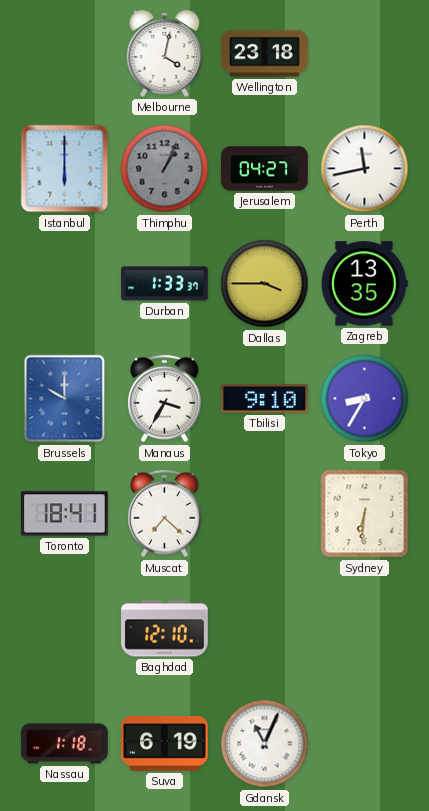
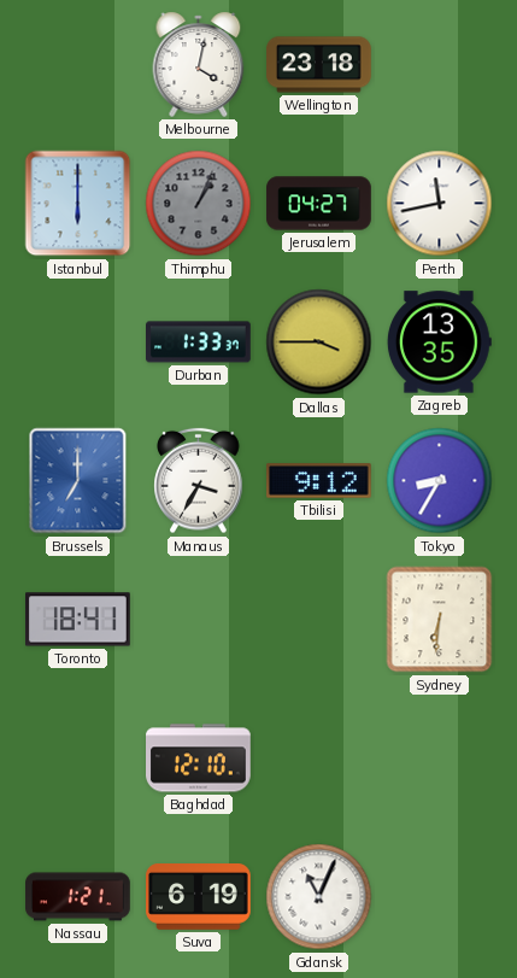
Brussels: 10:00 -> 7:00
Tbilisi: 9:10 -> 9:12
Muscat: 7:22 -> none
Nassau: 1:18 -> 1:21
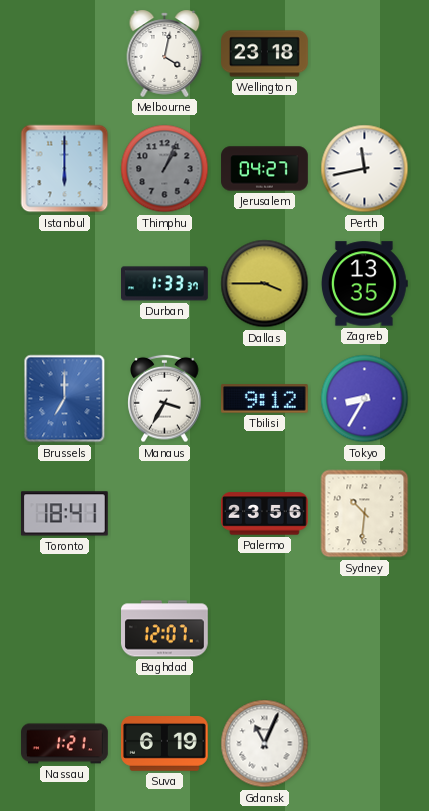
Palermo: none -> 23:56
Sydney: 6:31 -> 10:31
Baghdad: 12:10 -> 12:07
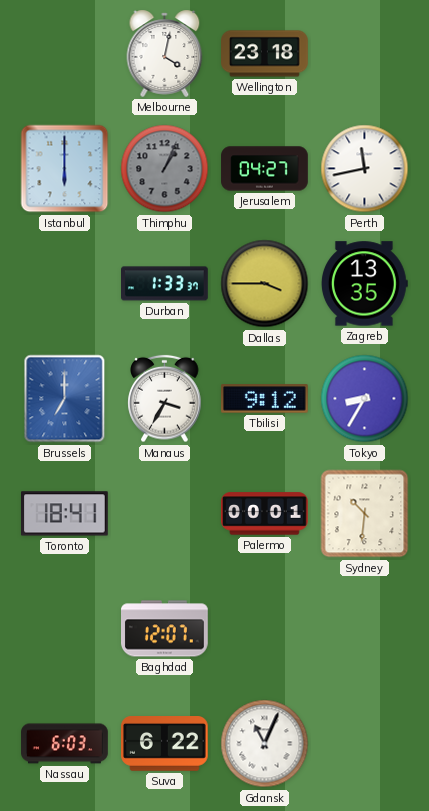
Palermo: 23:56 -> 00:01
Nassau: 1:21 -> 6:03
Suva: 6:19 -> 6:22
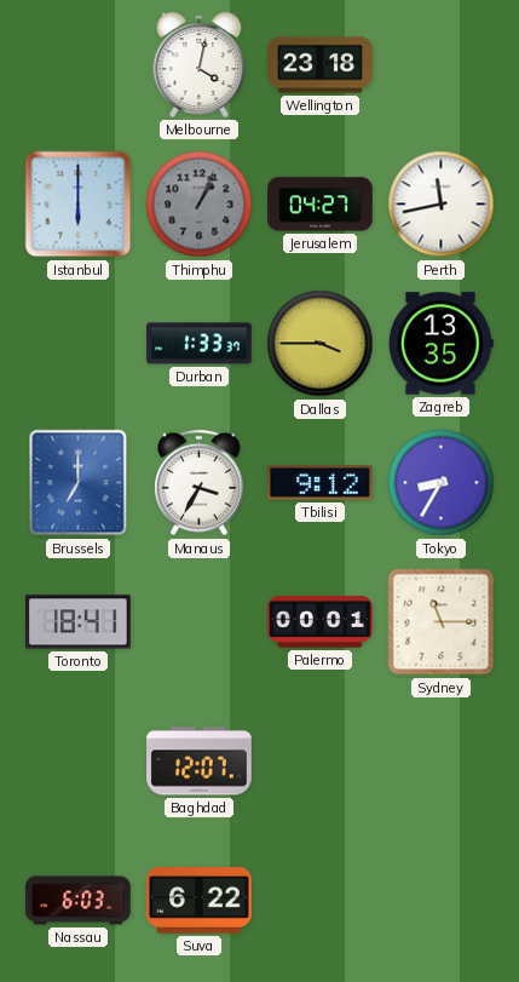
Sydney: 10:31 -> 11:15
Gdansk: 11:04 -> none
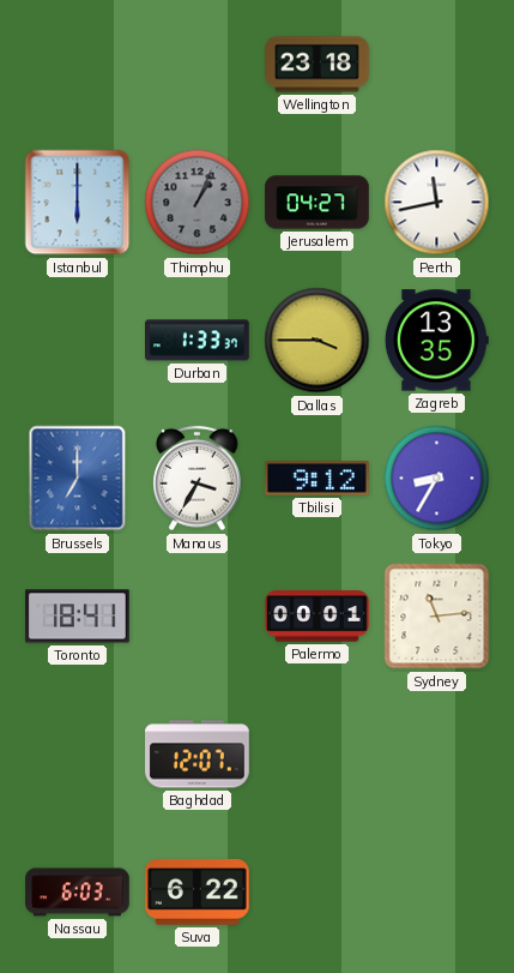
Melbourne: 4:02 -> none
Sydney: 11:15 -> 11:14
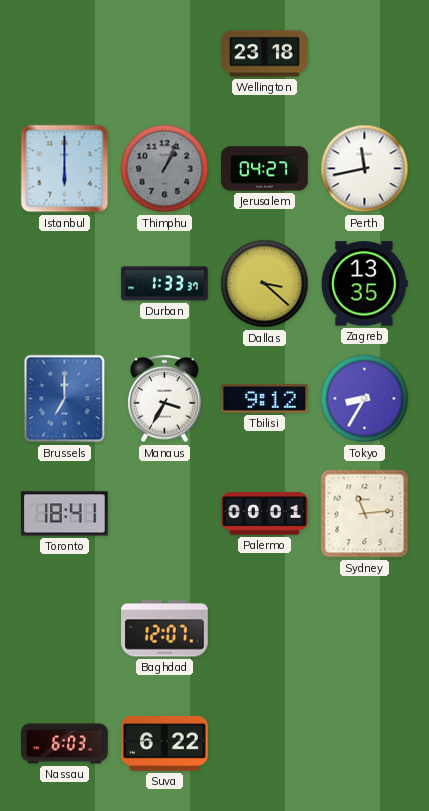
Dallas: 3:45 -> 3:22
